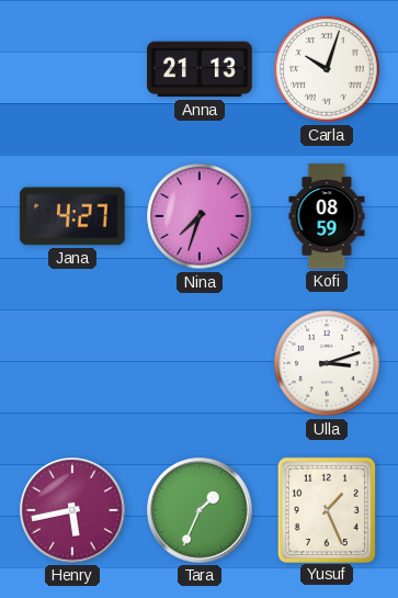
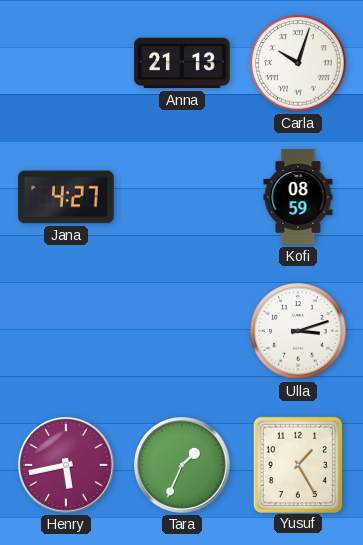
Nina: 7:33 -> none
Yusuf: 1:26 -> 1:25
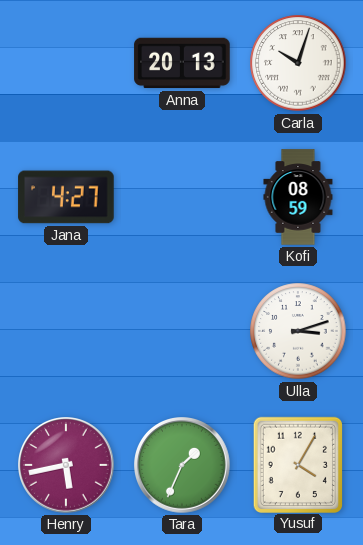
Anna: 21:13 -> 20:13
Yusuf: 1:25 -> 4:05
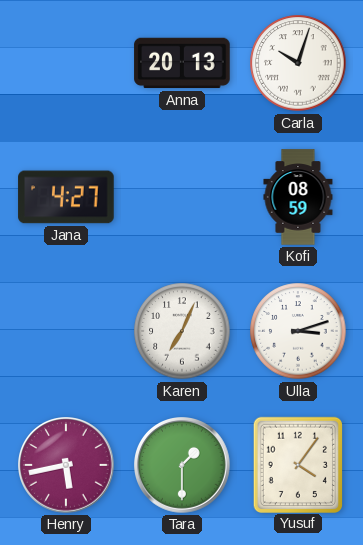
Karen: none -> 7:04
Tara: 1:34 -> 1:30
Yusuf: 4:05 -> 4:06
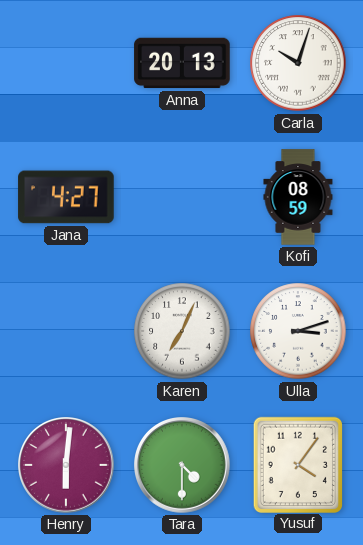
Henry: 5:43 -> 6:01
Tara: 1:30 -> 4:30
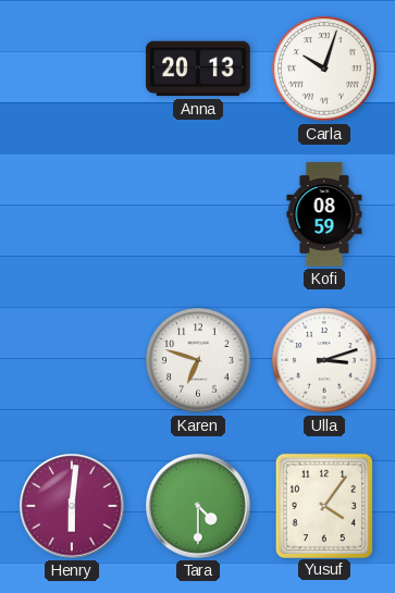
Jana: 4:27 -> none
Karen: 7:04 -> 6:48
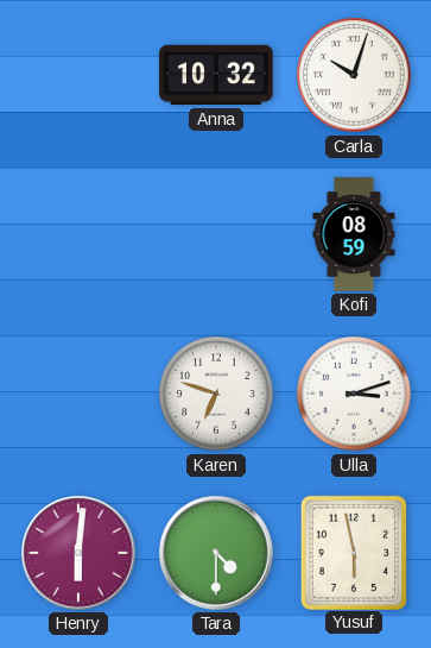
Anna: 20:13 -> 10:32
Yusuf: 4:06 -> 5:58
